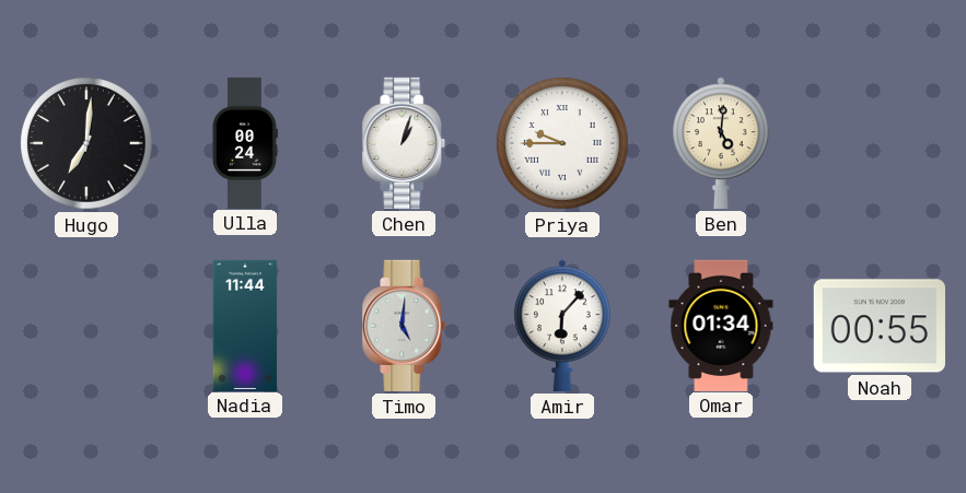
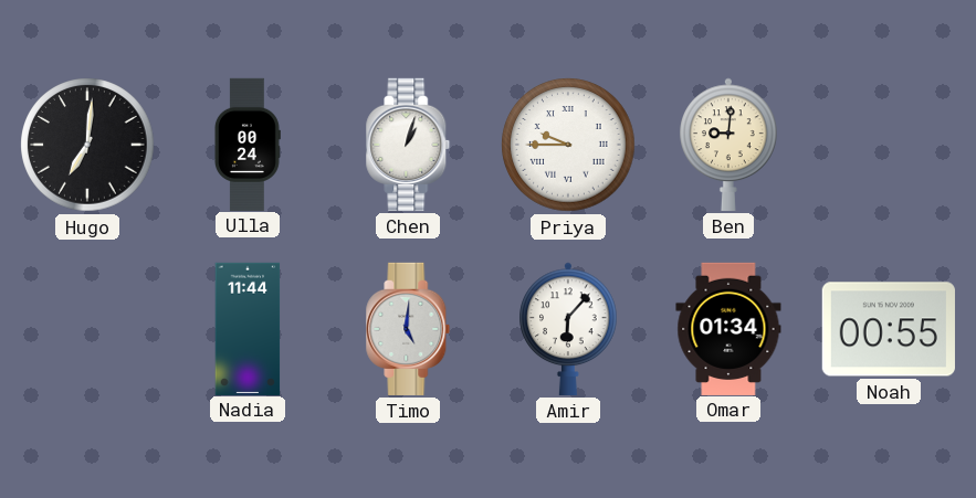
Ben: 5:01 -> 9:01
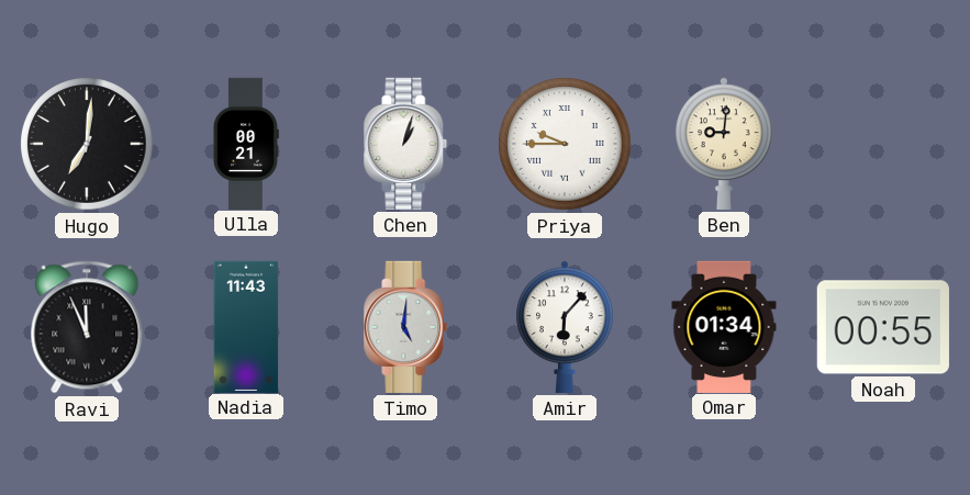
Ulla: 00:24 -> 00:21
Ravi: none -> 11:56
Nadia: 11:44 -> 11:43
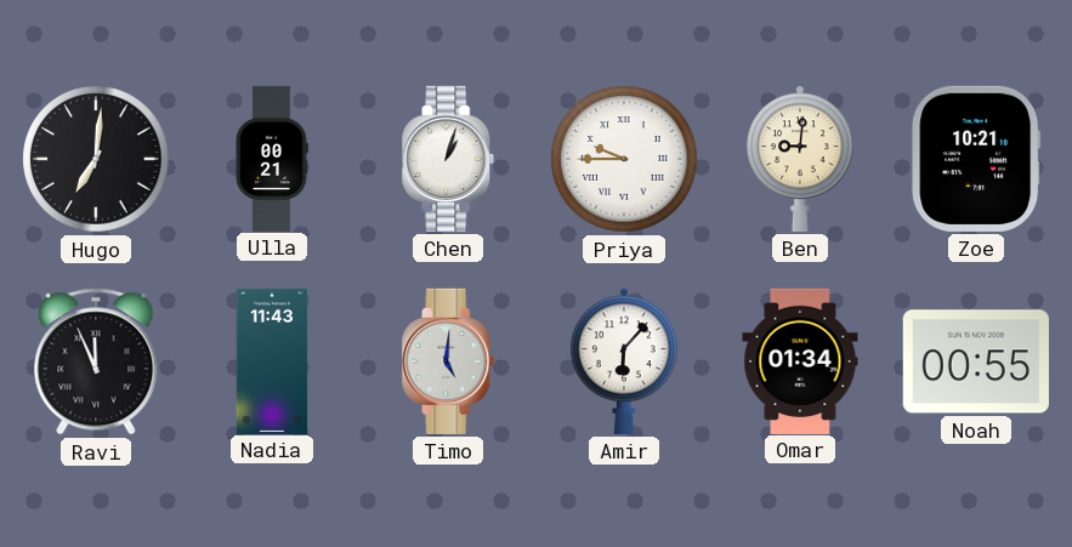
Zoe: none -> 10:21
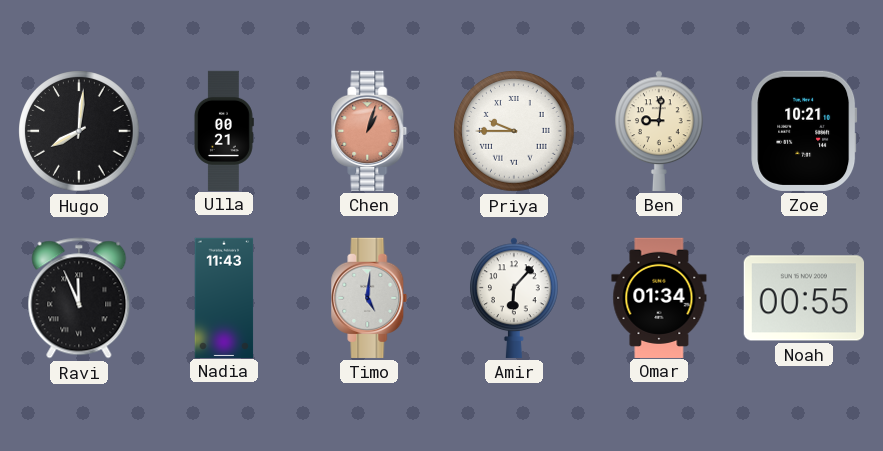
Hugo: 7:01 -> 8:01
Chen dial: white -> salmon
